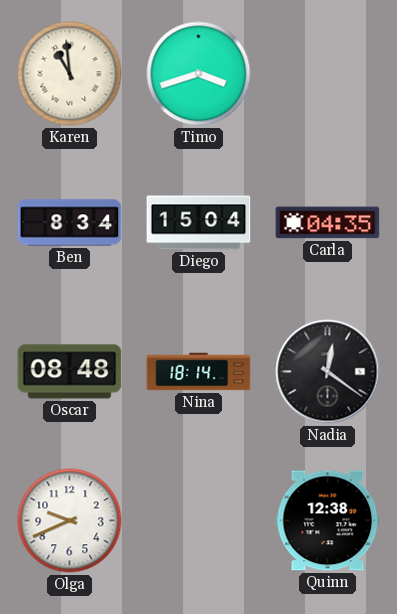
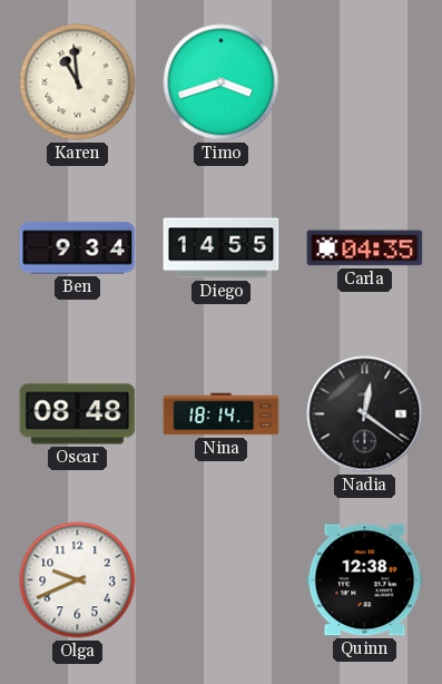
Ben: 8:34 -> 9:34
Diego: 15:04 -> 14:55
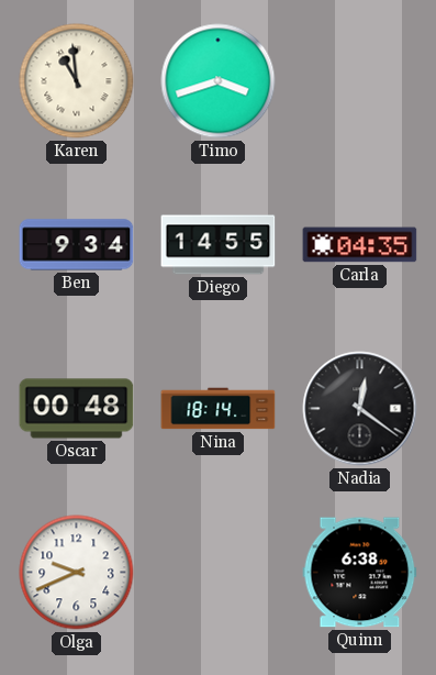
Oscar: 08:48 -> 00:48
Quinn: 12:38 -> 6:38
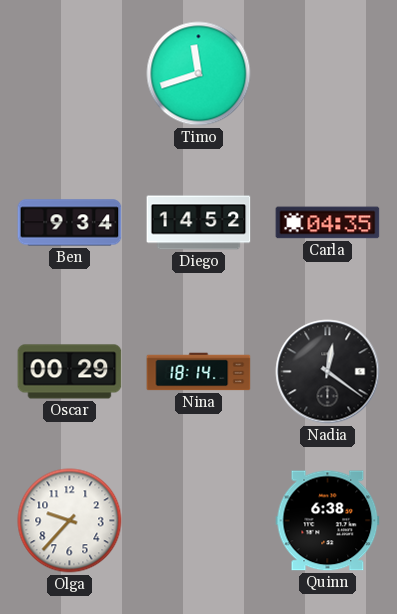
Karen: 10:59 -> none
Timo: 3:42 -> 11:42
Diego: 14:55 -> 14:52
Oscar: 00:48 -> 00:29
Olga: 9:41 -> 9:37
